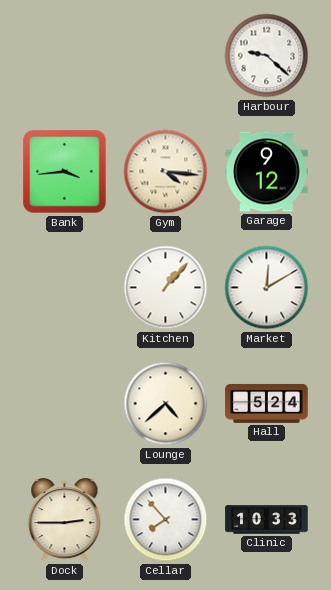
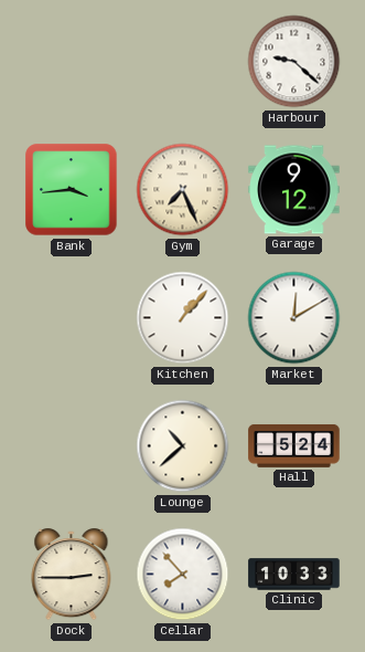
Gym: 4:16 -> 7:26
Lounge: 4:38 -> 10:38
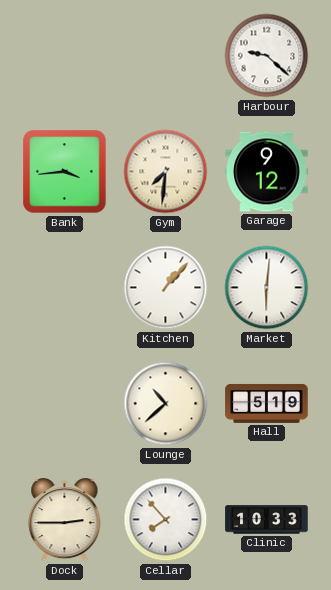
Gym: 7:26 -> 7:31
Market: 12:10 -> 6:01
Hall: 5:24 -> 5:19
